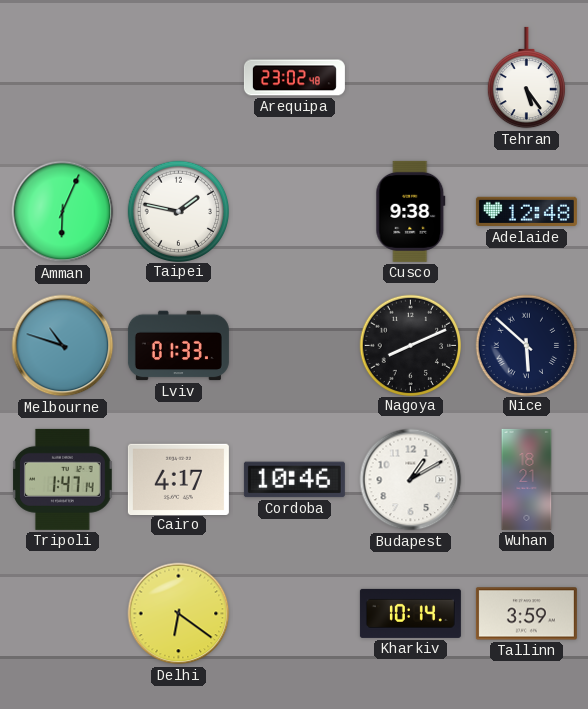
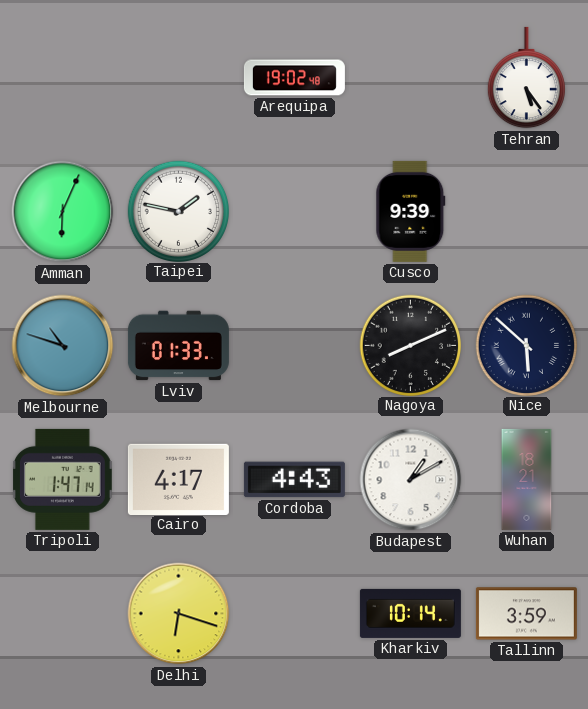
Arequipa: 23:02 -> 19:02
Cusco: 9:38 -> 9:39
Adelaide: 12:48 -> none
Cordoba: 10:46 -> 4:43
Delhi: 6:21 -> 6:18
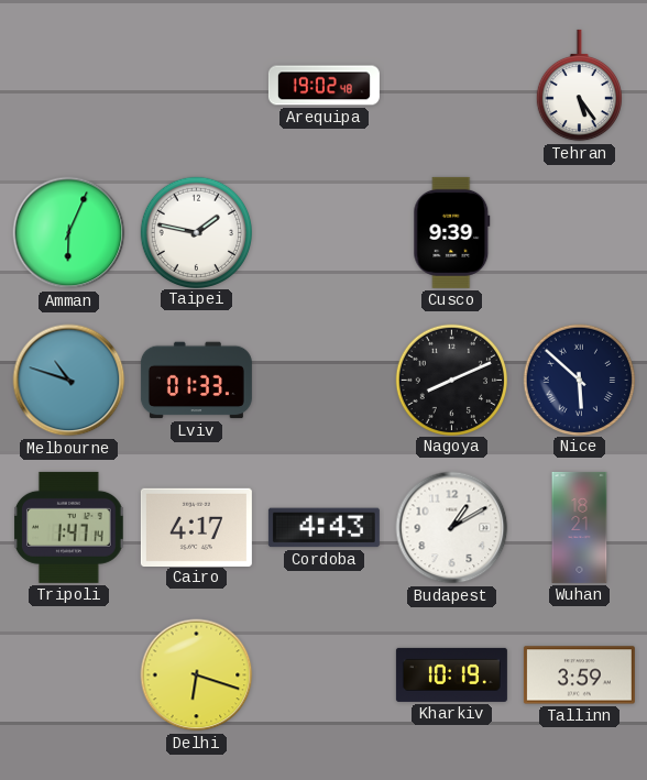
Kharkiv: 10:14 -> 10:19
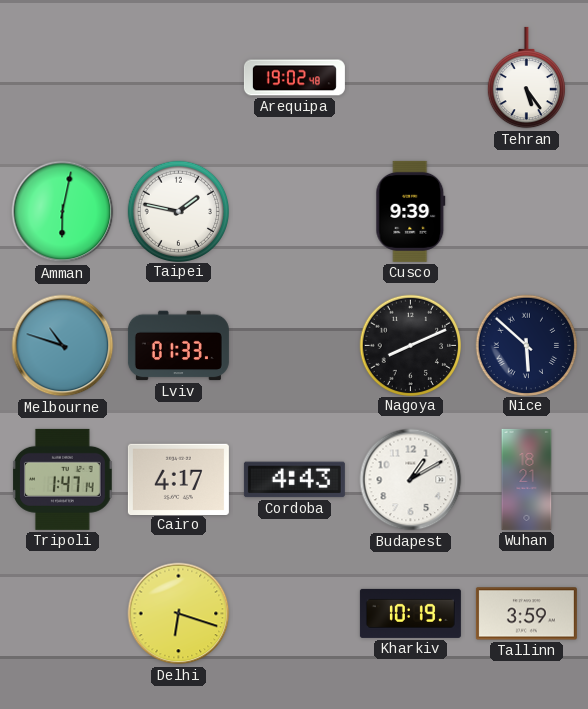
Amman: 6:04 -> 6:02
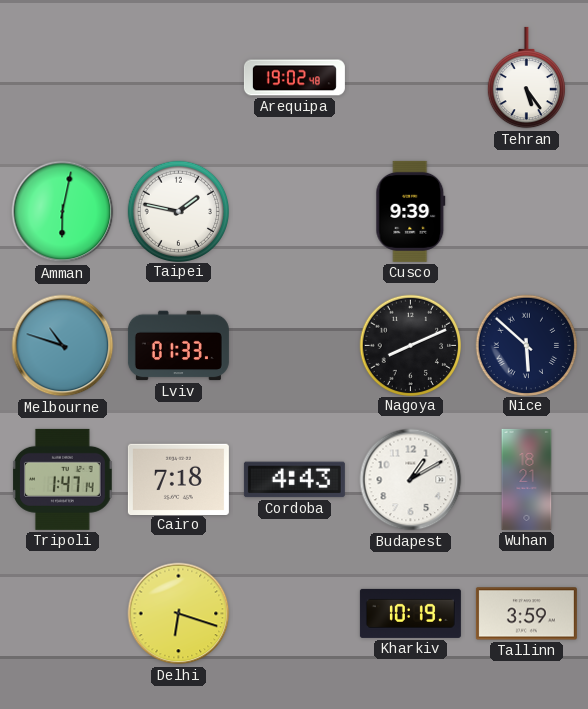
Cairo: 4:17 -> 7:18
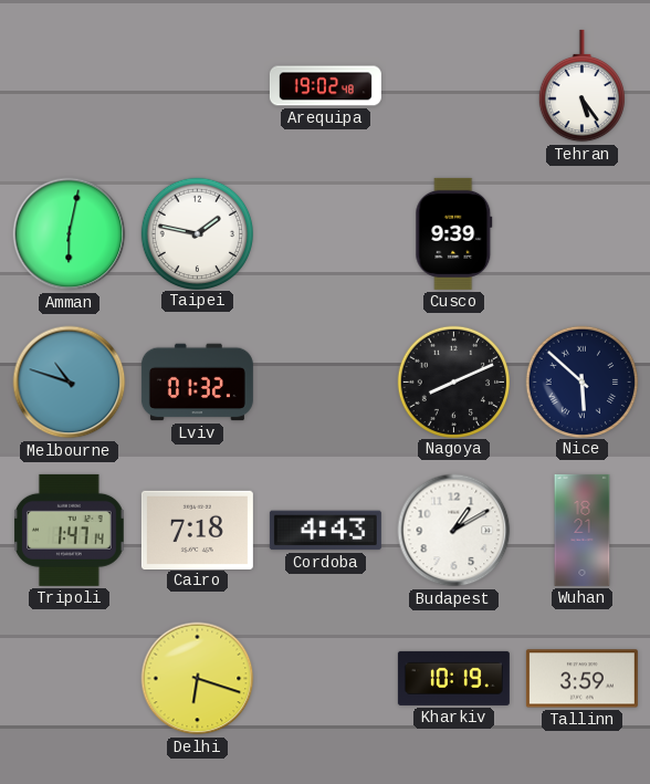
Lviv: 01:33 -> 01:32
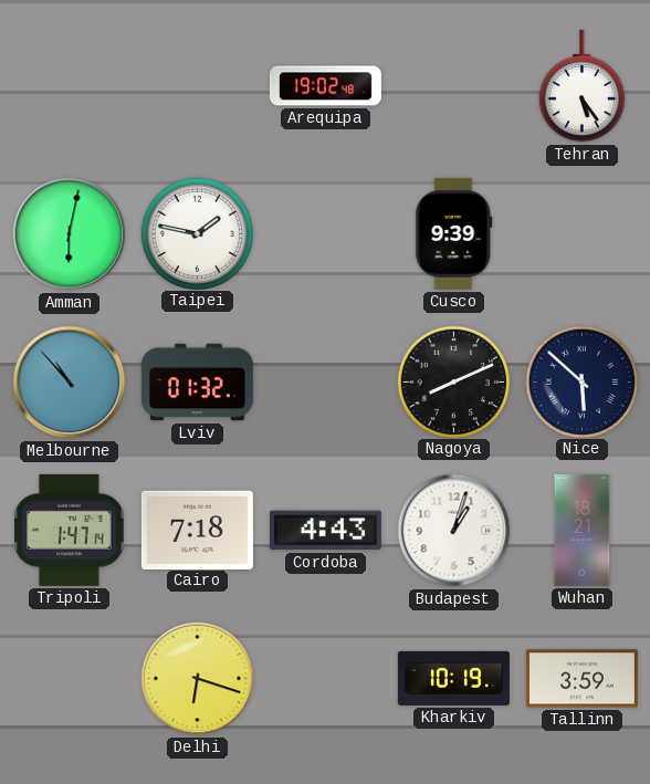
Melbourne: 10:48 -> 10:53
Budapest: 1:10 -> 1:03
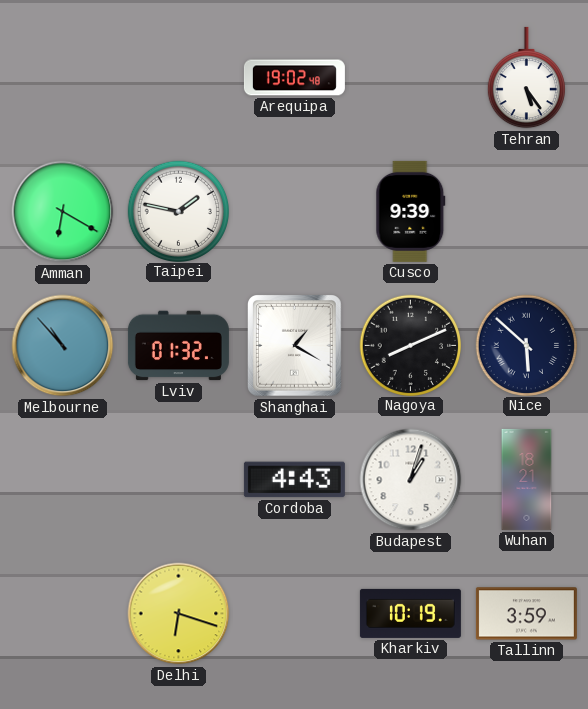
Amman: 6:02 -> 6:20
Shanghai: none -> 1:20
Tripoli: 1:47 -> none
Cairo: 7:18 -> none
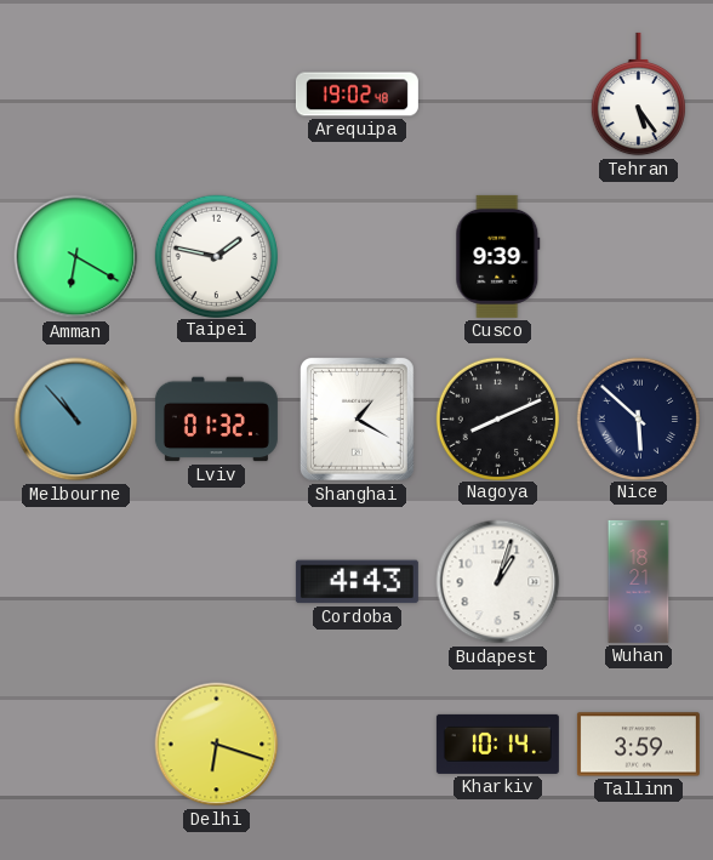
Kharkiv: 10:19 -> 10:14
